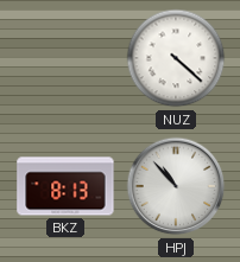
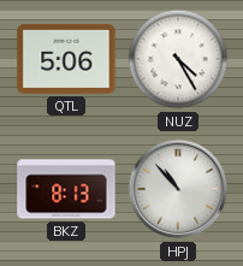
QTL: none -> 5:06
NUZ: 4:22 -> 4:25
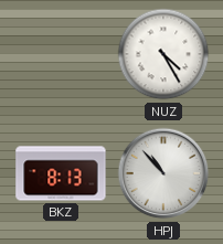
QTL: 5:06 -> none
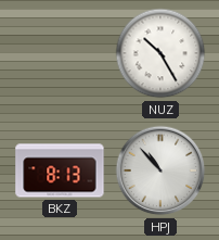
NUZ: 4:25 -> 10:25
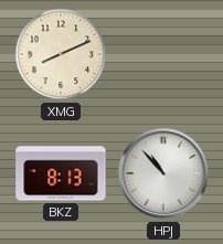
XMG: none -> 8:11
NUZ: 10:25 -> none
